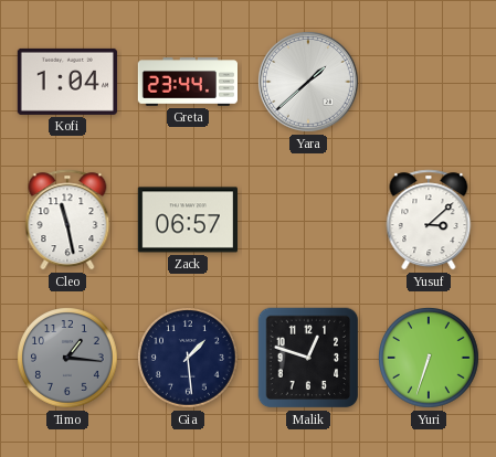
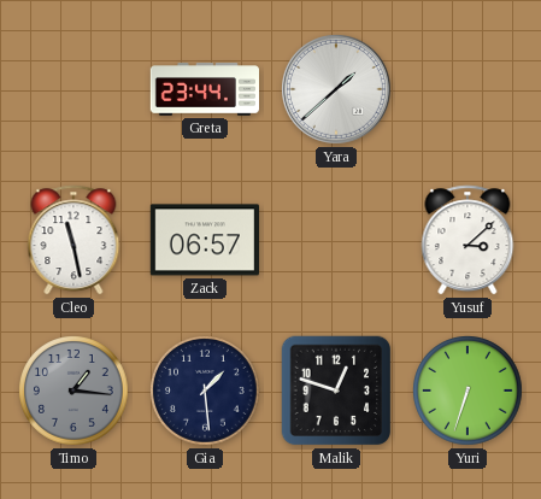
Kofi: 1:04 -> none
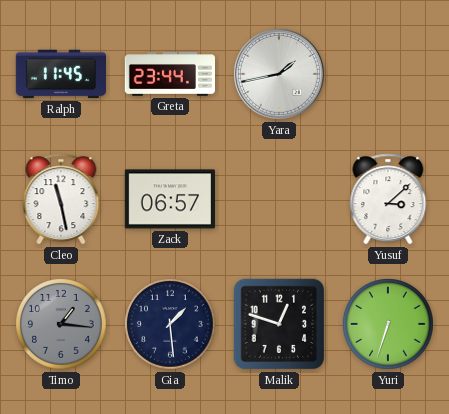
Ralph: none -> 11:45
Yara: 1:38 -> 1:43
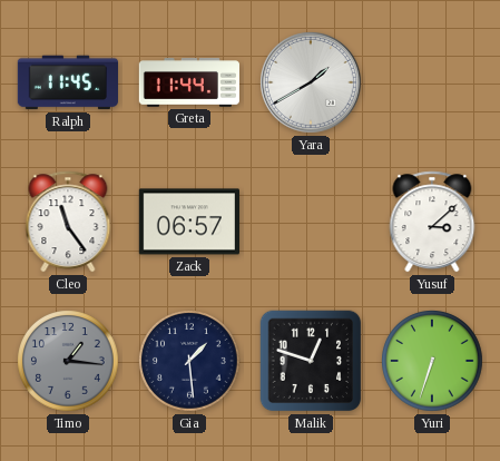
Greta: 23:44 -> 11:44
Yara: 1:43 -> 1:40
Cleo: 11:28 -> 11:24
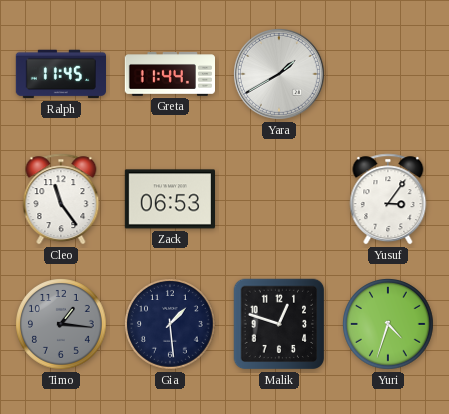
Zack: 06:57 -> 06:53
Yusuf: 3:08 -> 3:06
Yuri: 6:33 -> 4:33
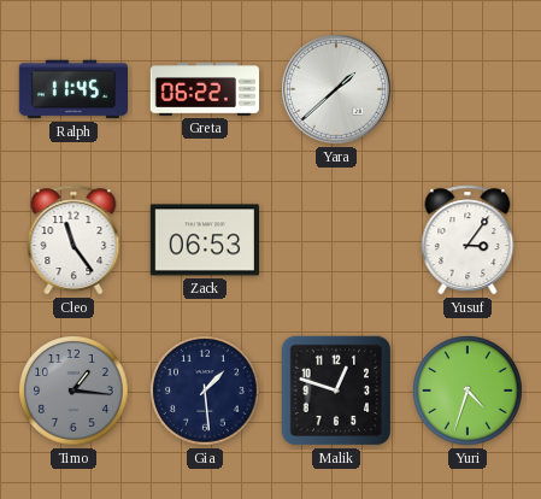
Greta: 11:44 -> 06:22
Yara: 1:40 -> 1:38
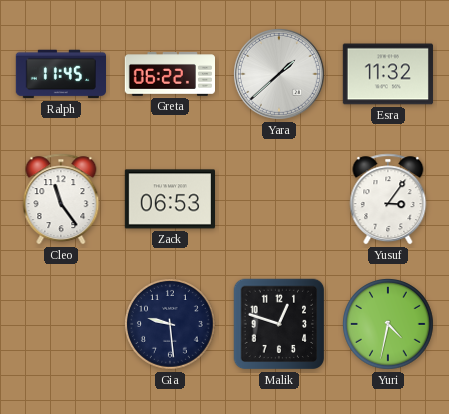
Esra: none -> 11:32
Timo: 1:16 -> none
Gia: 1:29 -> 9:29
Yuri: 4:33 -> 4:32
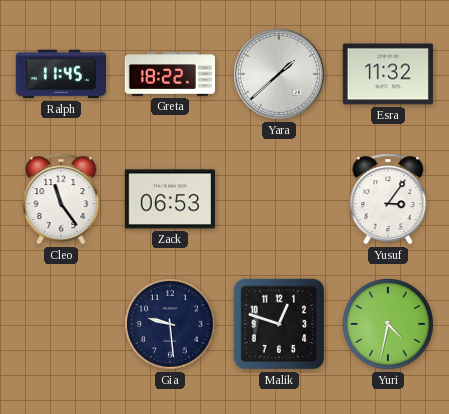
Greta: 06:22 -> 18:22
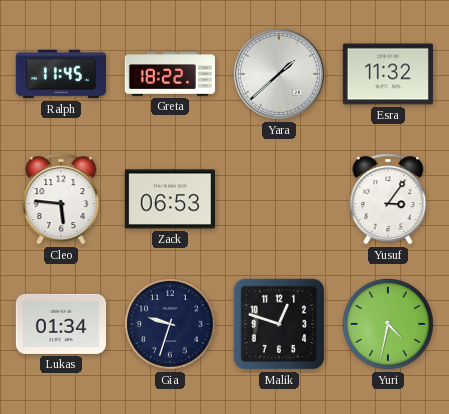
Cleo: 11:24 -> 5:46
Lukas: none -> 01:34
Gia: 9:29 -> 9:33
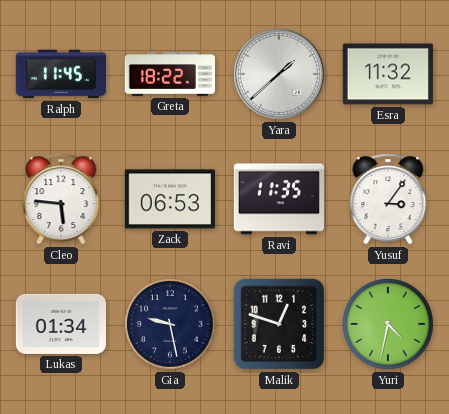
Ravi: none -> 11:35
Gia: 9:33 -> 9:28
